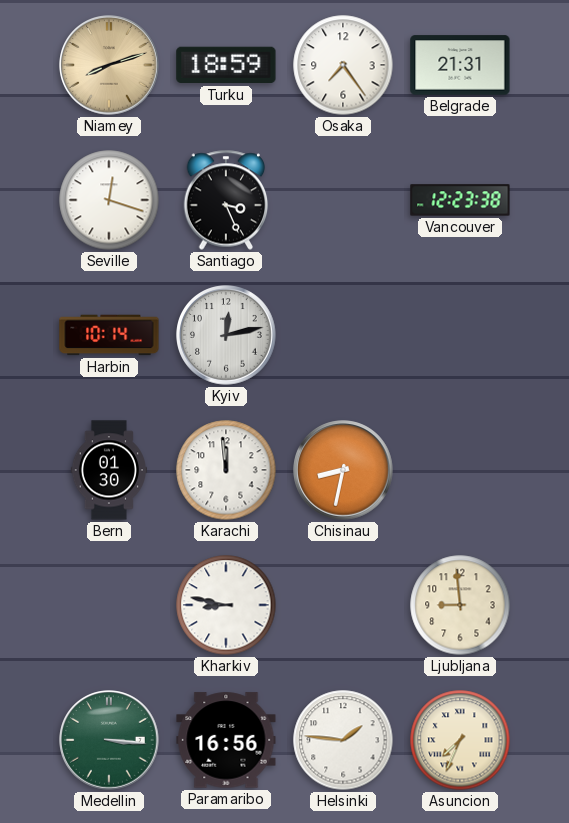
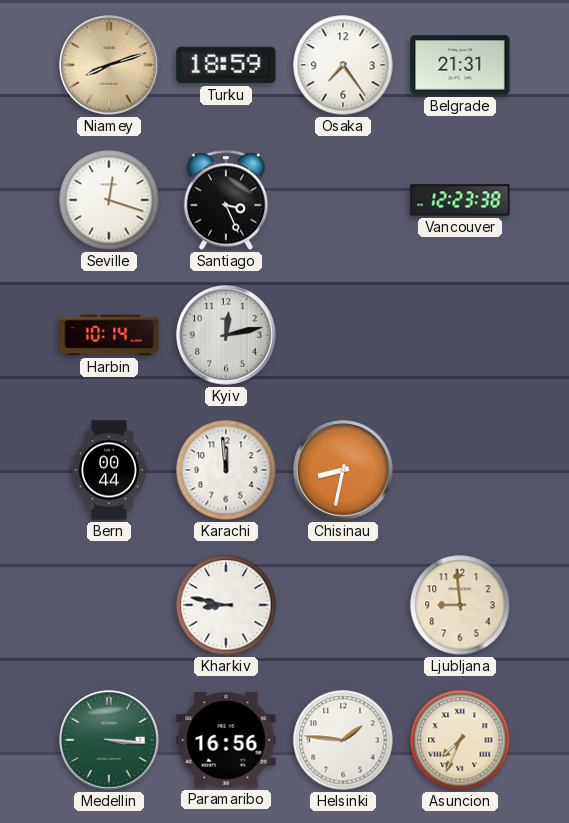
Bern: 01:30 -> 00:44
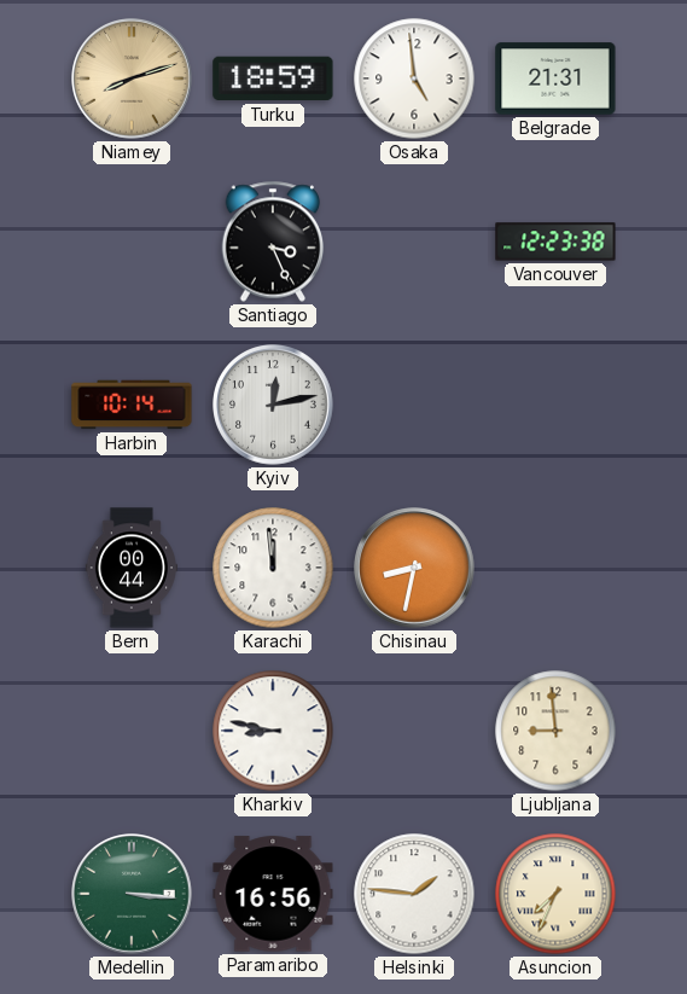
Osaka: 7:24 -> 4:59
Seville: 12:18 -> none
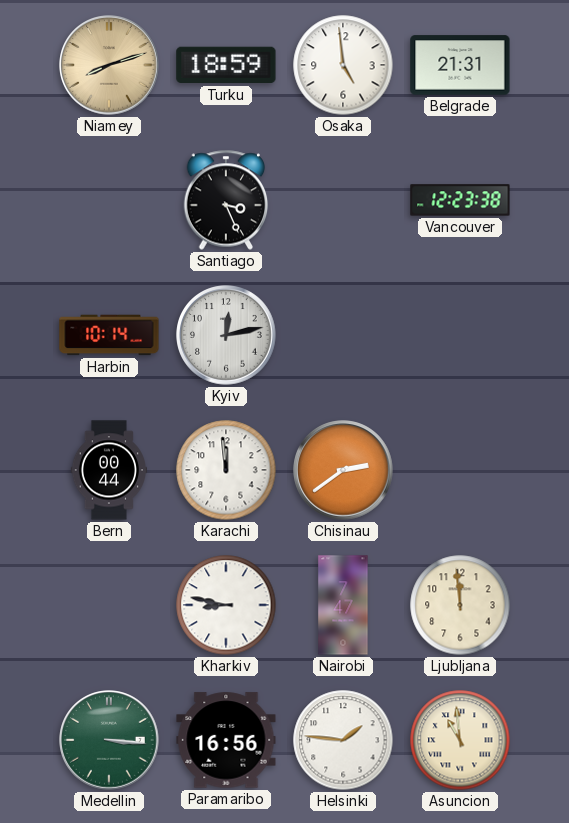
Chisinau: 8:32 -> 2:39
Nairobi: none -> 7:47
Ljubljana: 8:59 -> 11:59
Asuncion: 7:34 -> 10:59
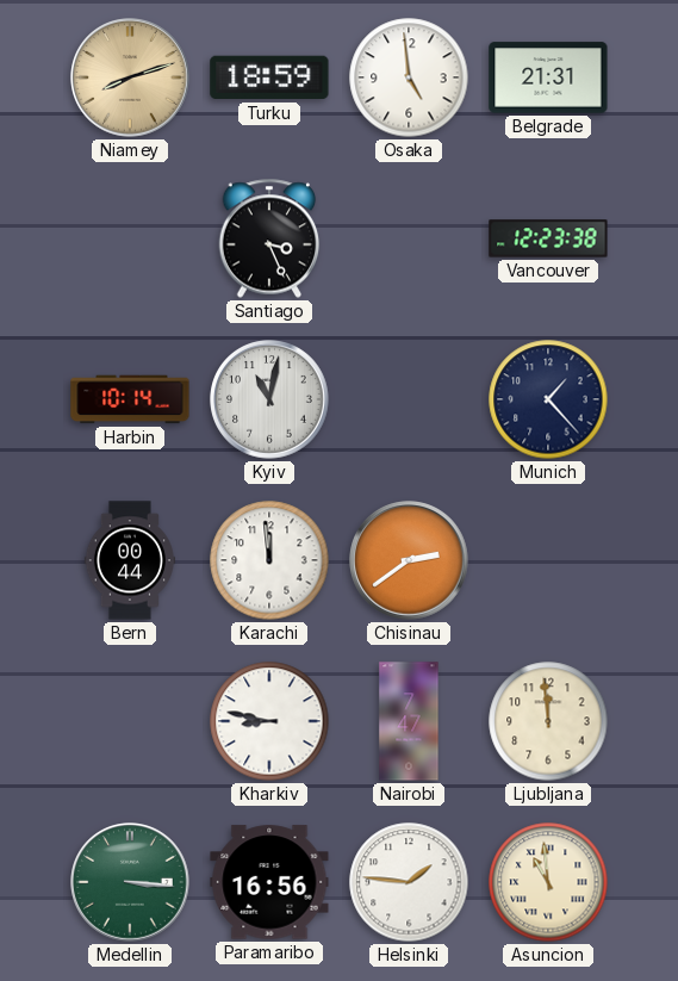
Kyiv: 12:13 -> 11:02
Munich: none -> 1:23
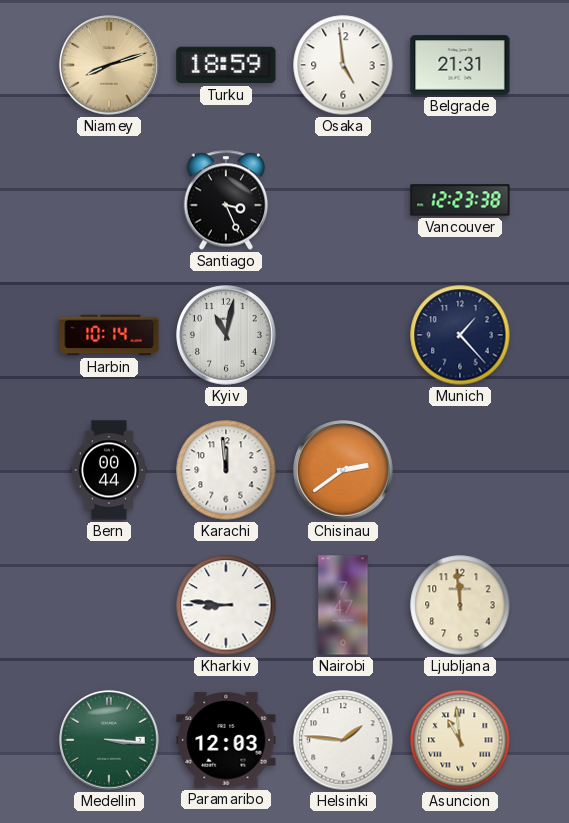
Kharkiv: 8:47 -> 8:46
Paramaribo: 16:56 -> 12:03
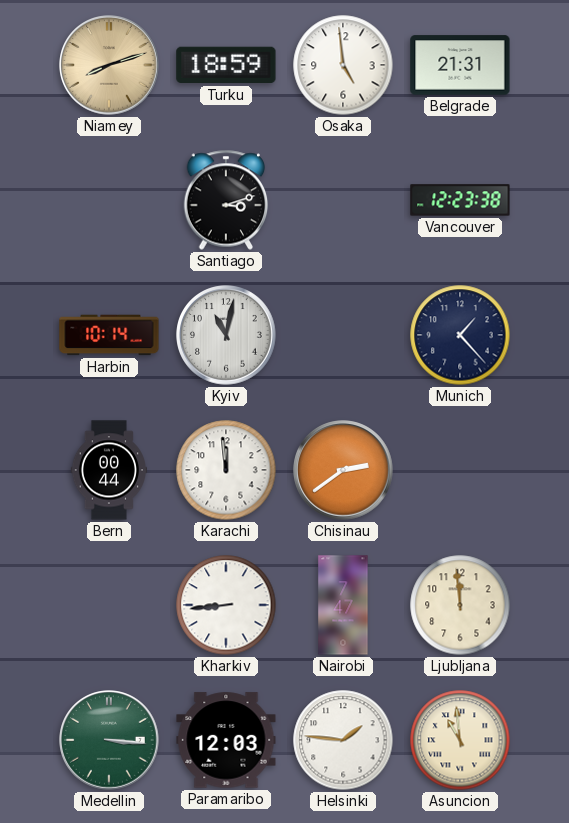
Santiago: 3:26 -> 3:12
Kharkiv: 8:46 -> 8:44
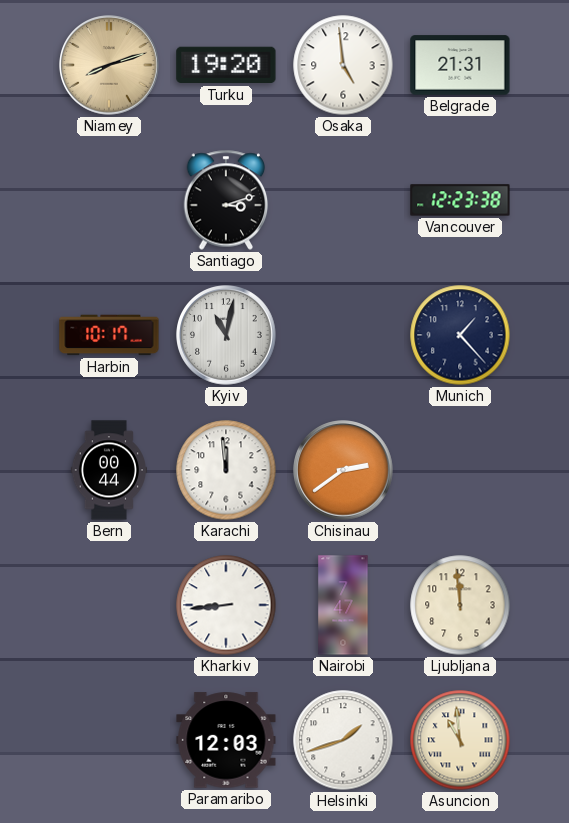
Turku: 18:59 -> 19:20
Harbin: 10:14 -> 10:17
Medellin: 3:16 -> none
Helsinki: 1:46 -> 1:42
